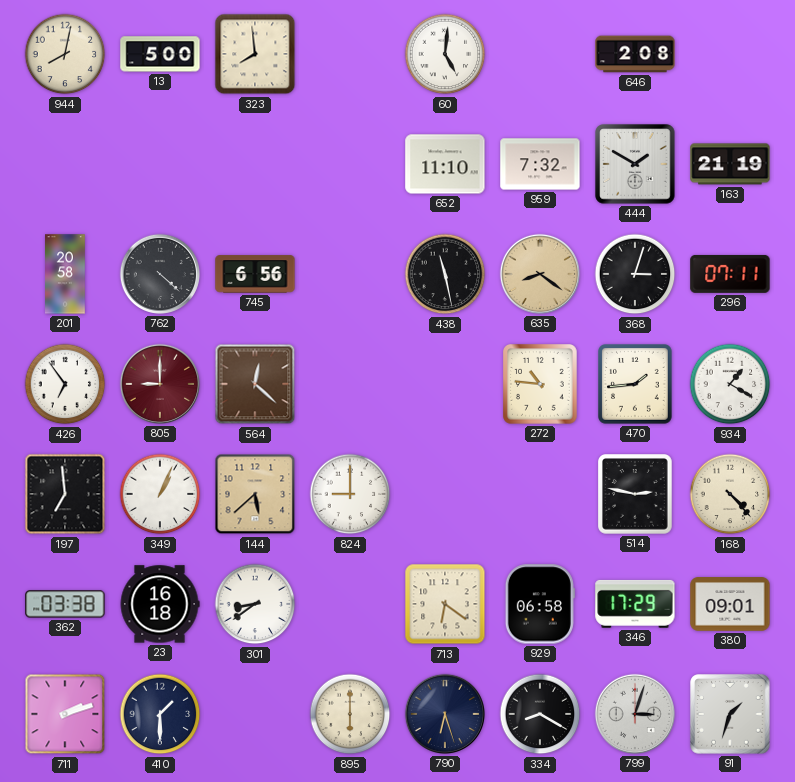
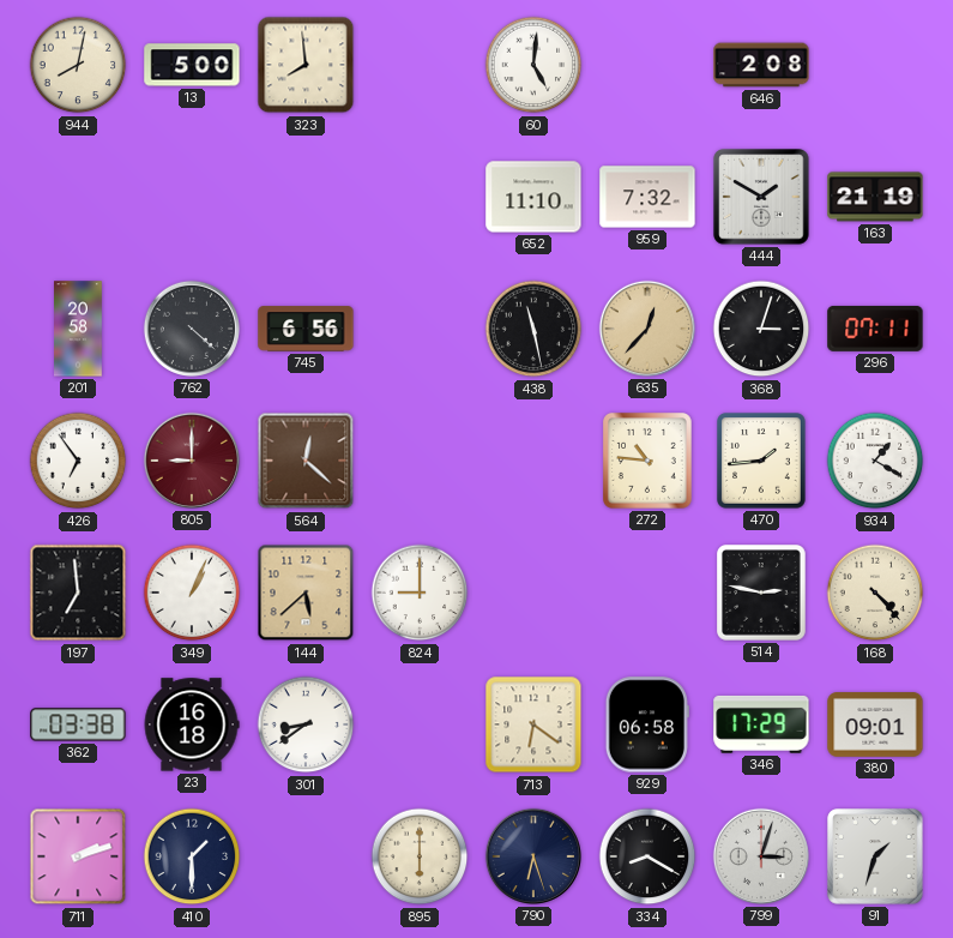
635: 8:21 -> 12:37
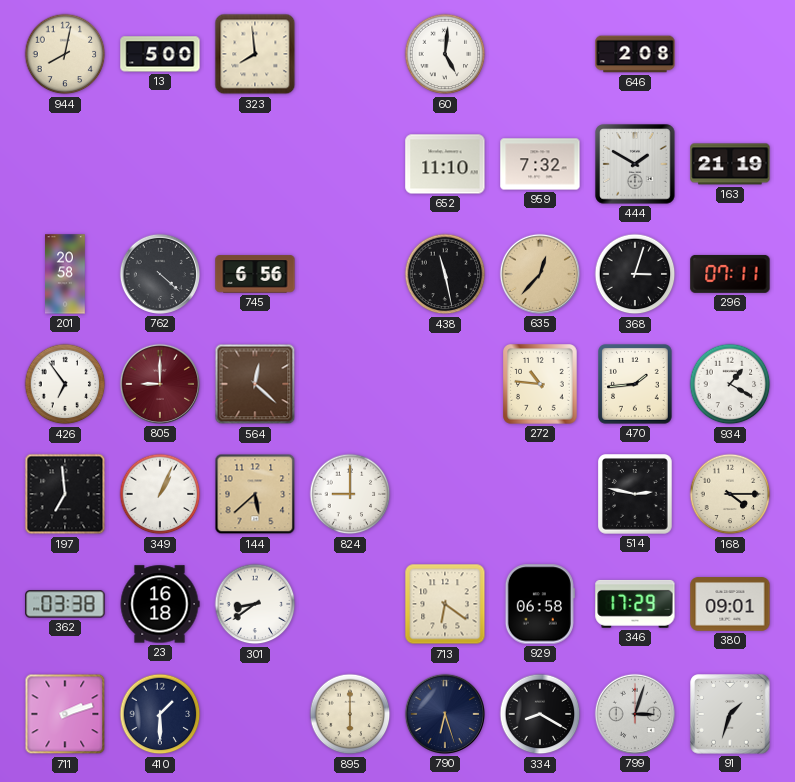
168: 4:23 -> 4:15
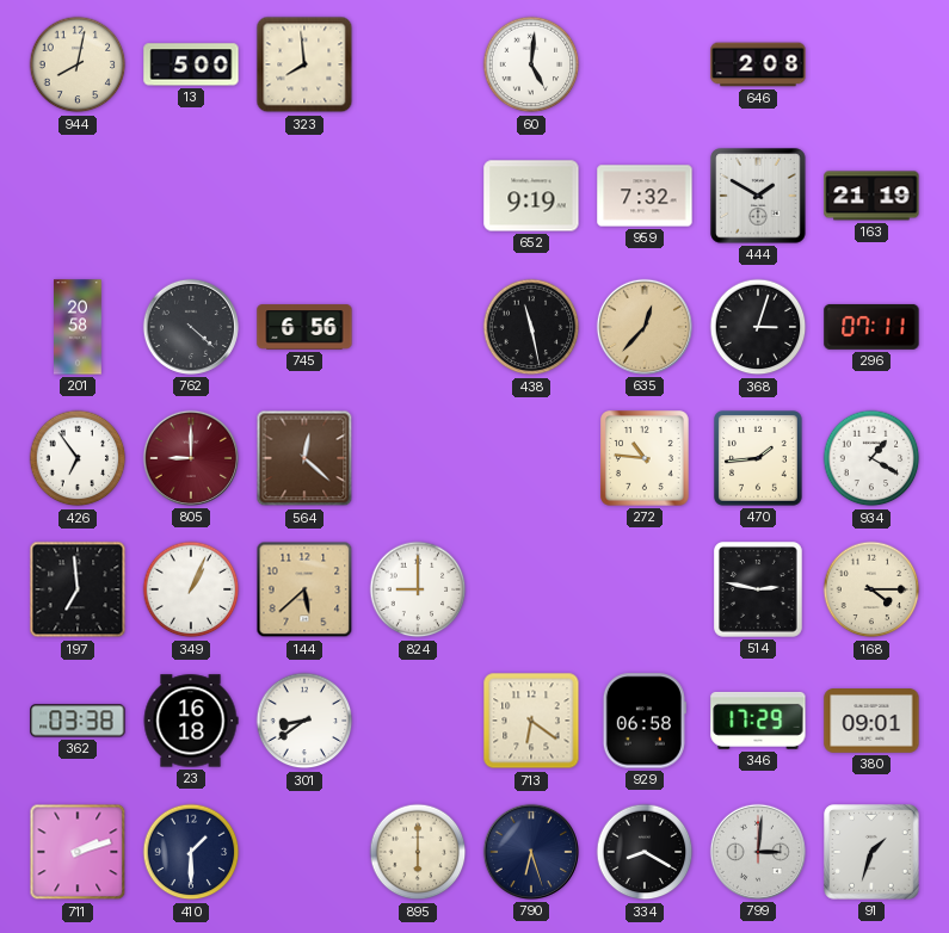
652: 11:10 -> 9:19
799: 3:03 -> 3:01
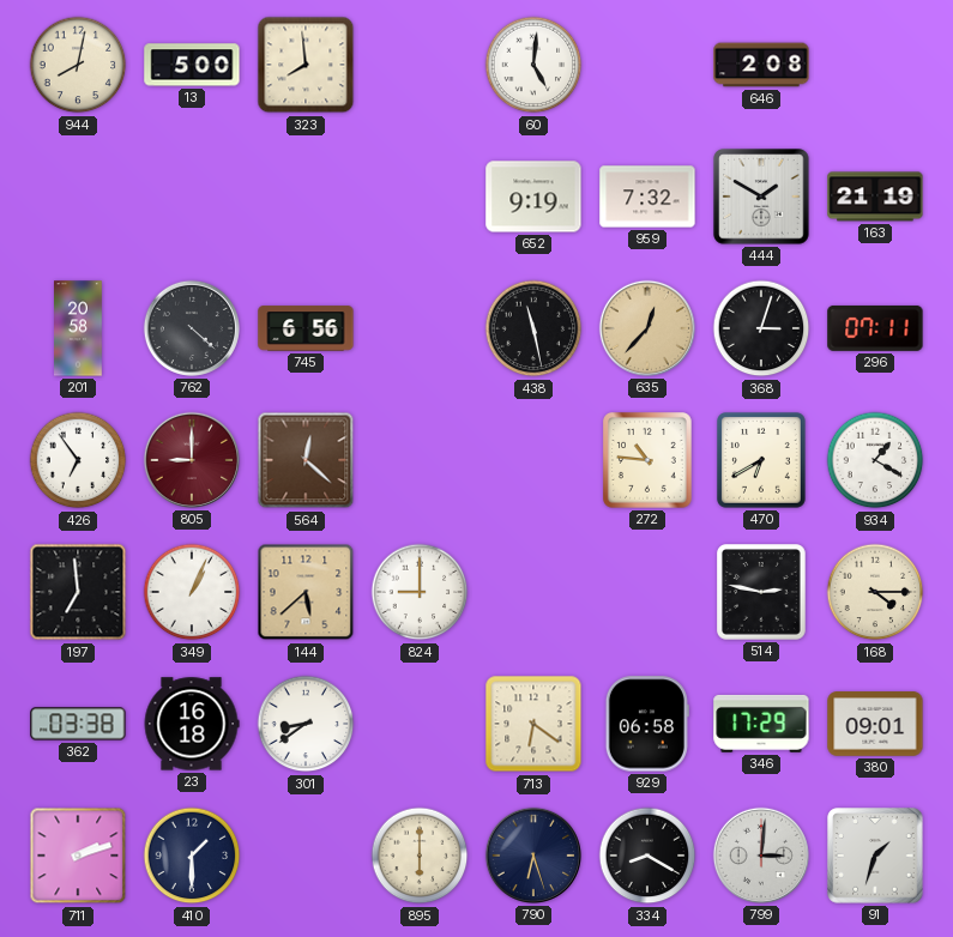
470: 1:44 -> 6:40
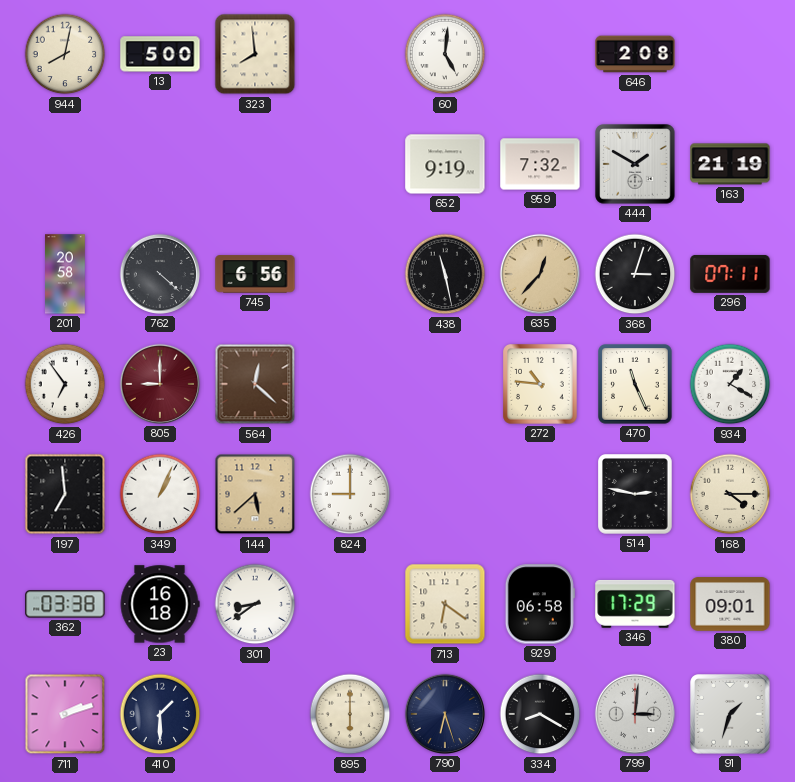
470: 6:40 -> 11:26
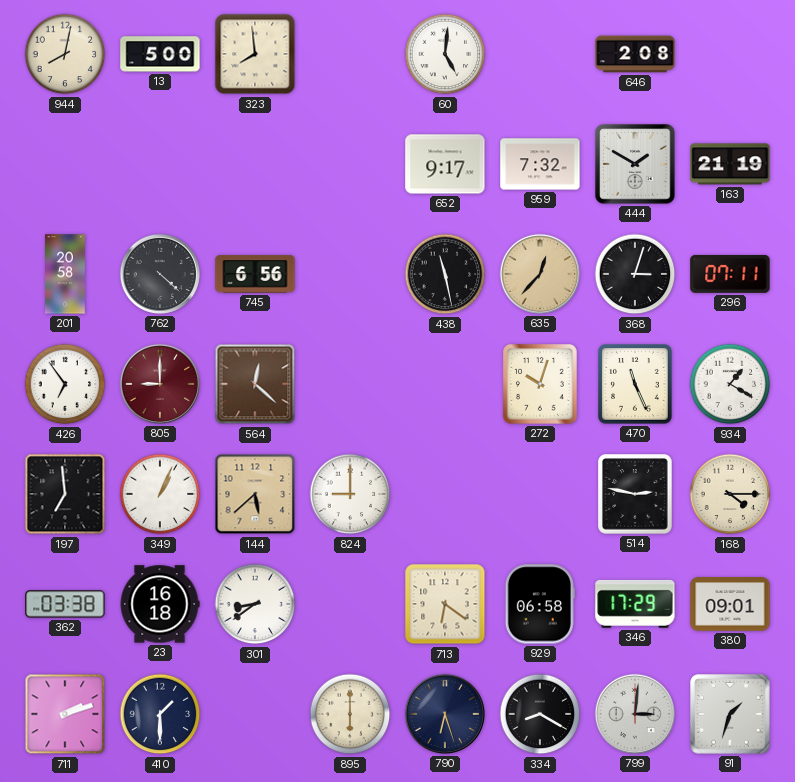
652: 9:19 -> 9:17
272: 10:46 -> 10:03
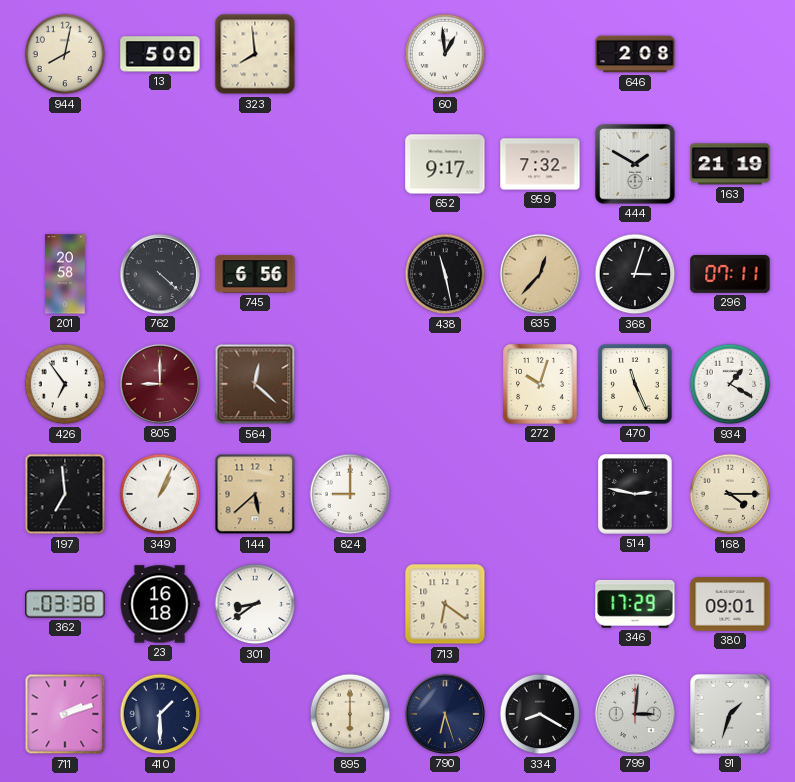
60: 5:01 -> 12:59
929: 06:58 -> none
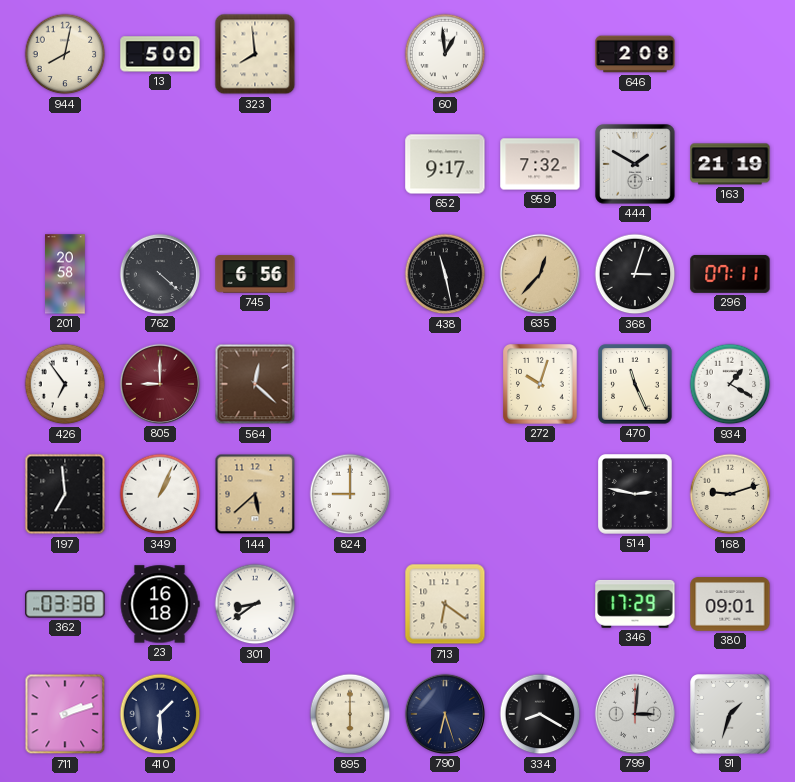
168: 4:15 -> 9:12
